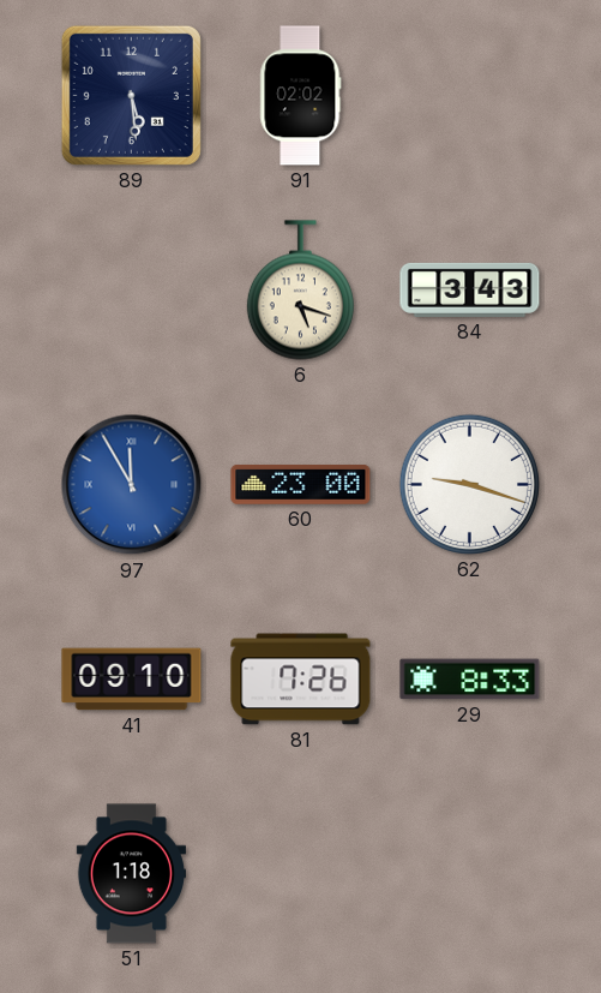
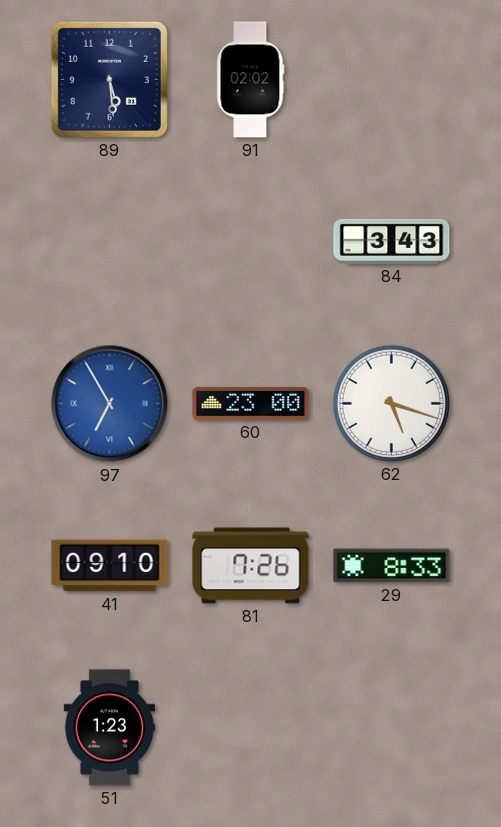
6: 5:18 -> none
97: 11:55 -> 6:55
62: 9:18 -> 5:18
51: 1:18 -> 1:23
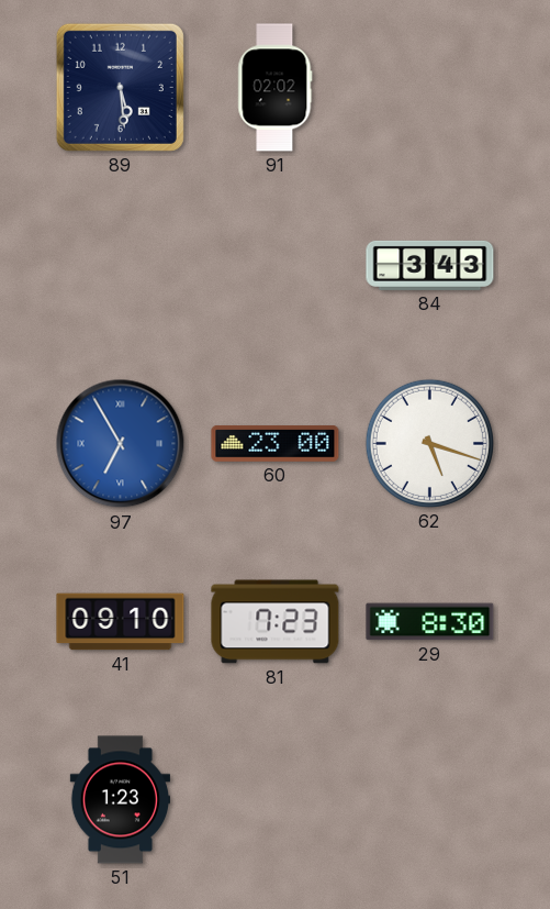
81: 7:26 -> 7:23
29: 8:33 -> 8:30
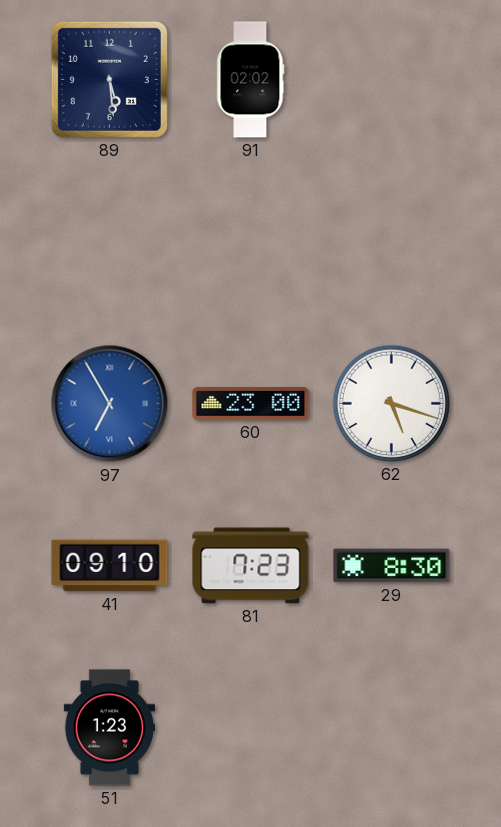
84: 3:43 -> none
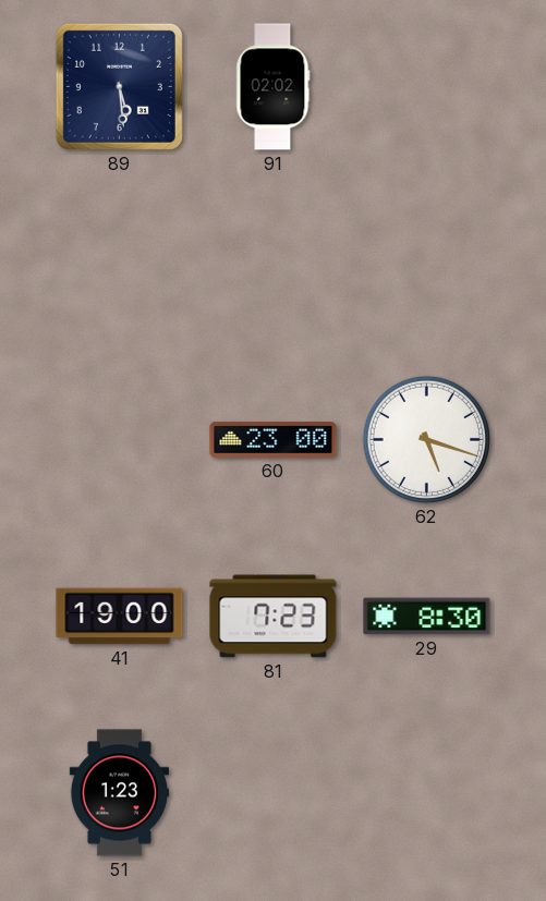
97: 6:55 -> none
41: 09:10 -> 19:00
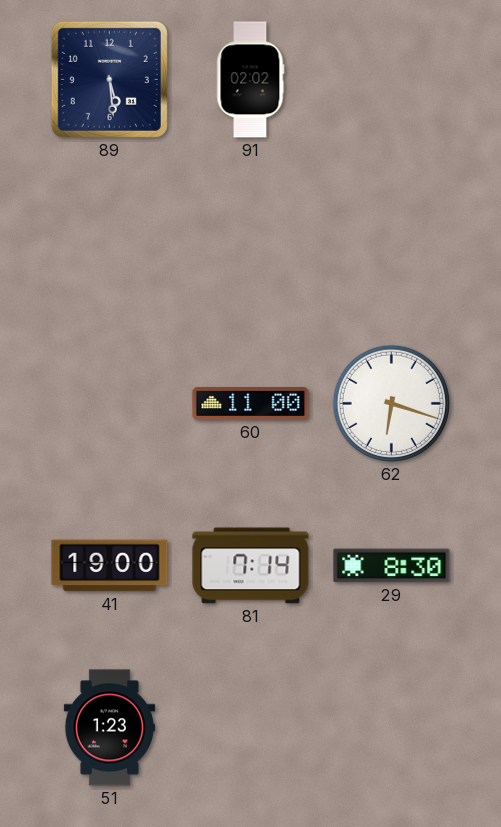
60: 23:00 -> 11:00
62: 5:18 -> 6:18
81: 7:23 -> 7:14
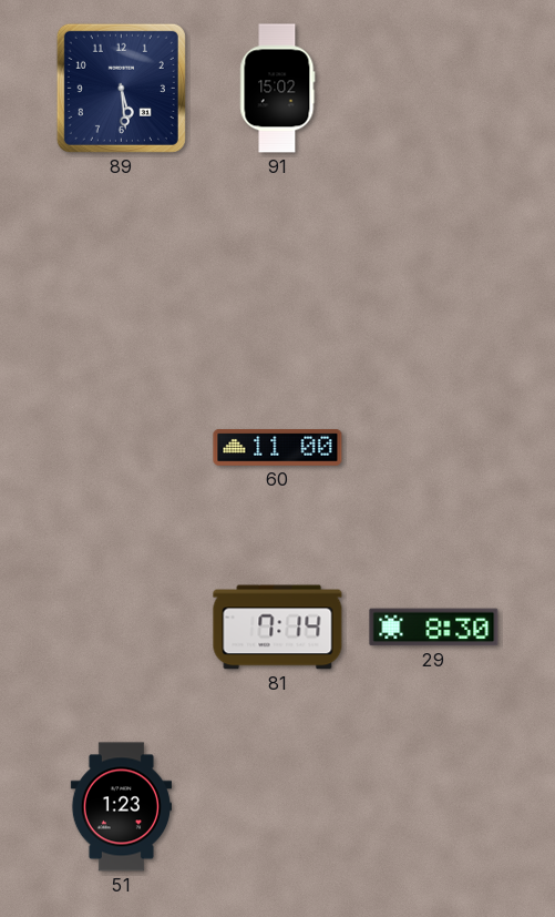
91: 02:02 -> 15:02
62: 6:18 -> none
41: 19:00 -> none
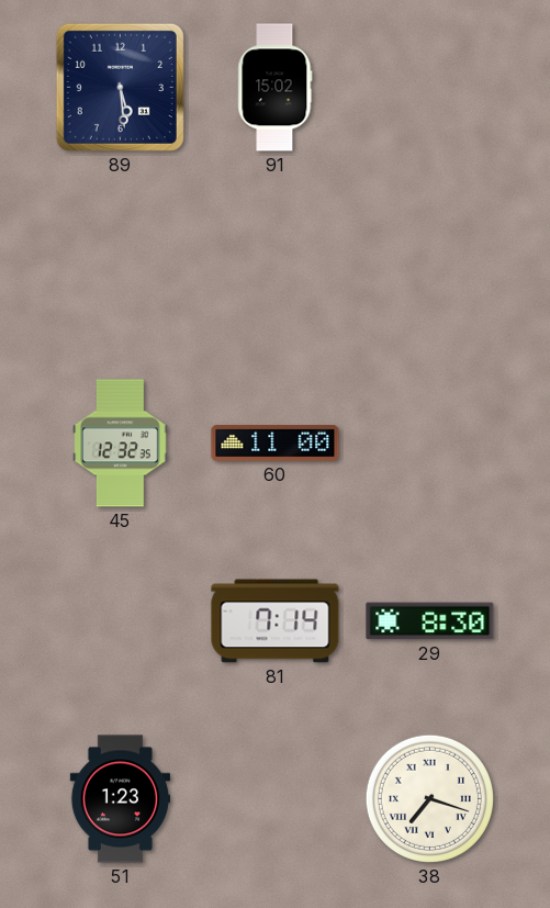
45: none -> 12:32
38: none -> 7:18
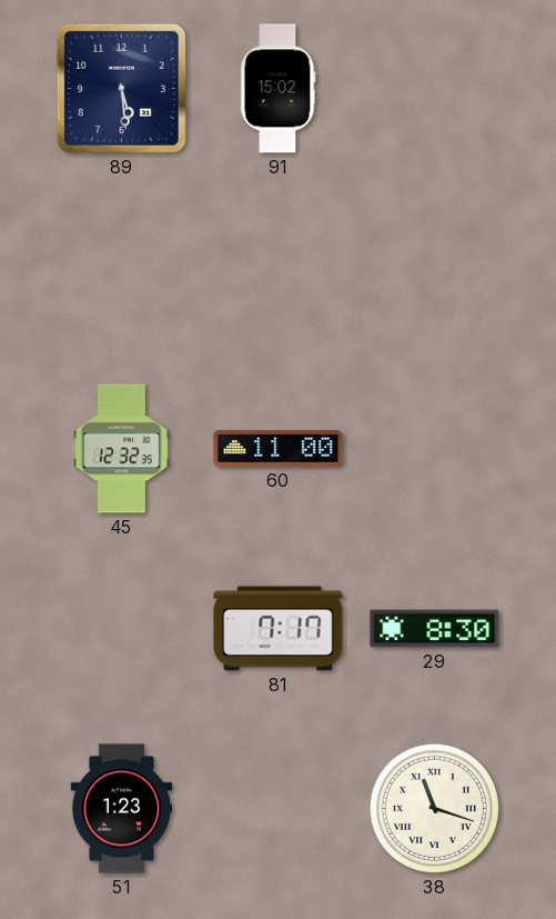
81: 7:14 -> 7:17
38: 7:18 -> 11:18
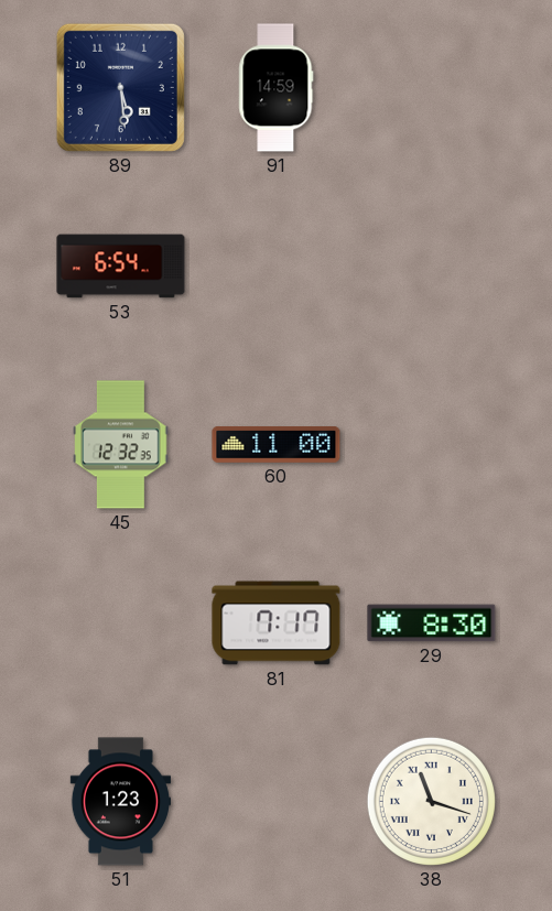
91: 15:02 -> 14:59
53: none -> 6:54
